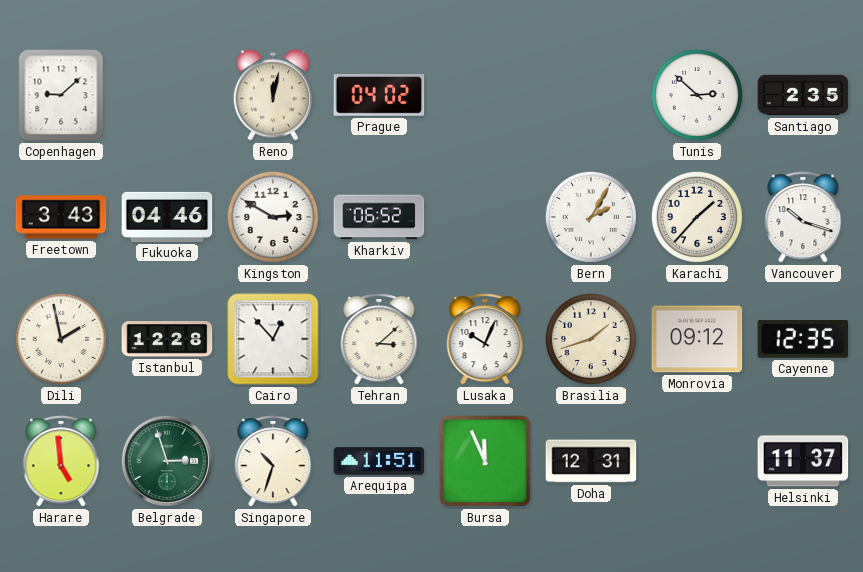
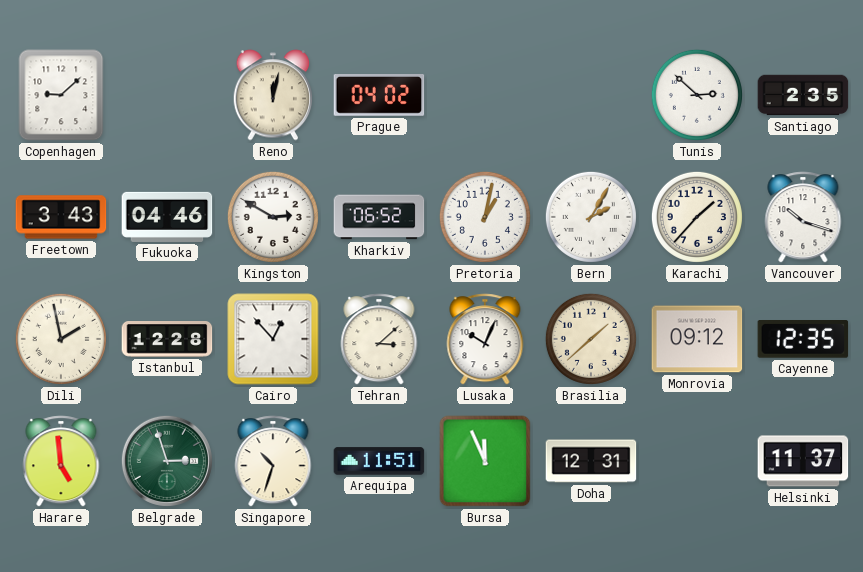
Pretoria: none -> 1:02
Brasilia: 1:42 -> 1:38
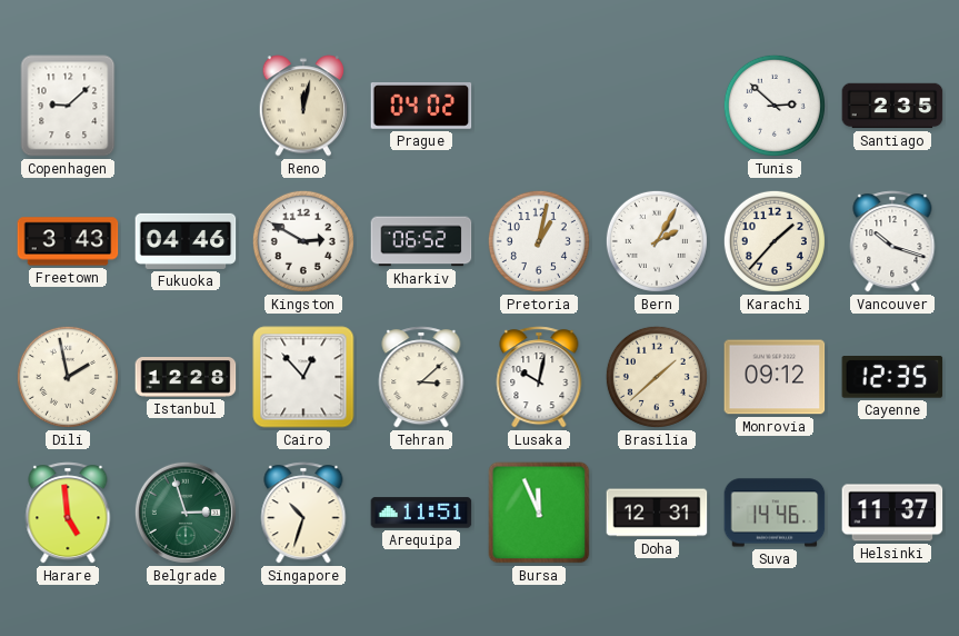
Lusaka: 10:04 -> 10:02
Suva: none -> 14:46
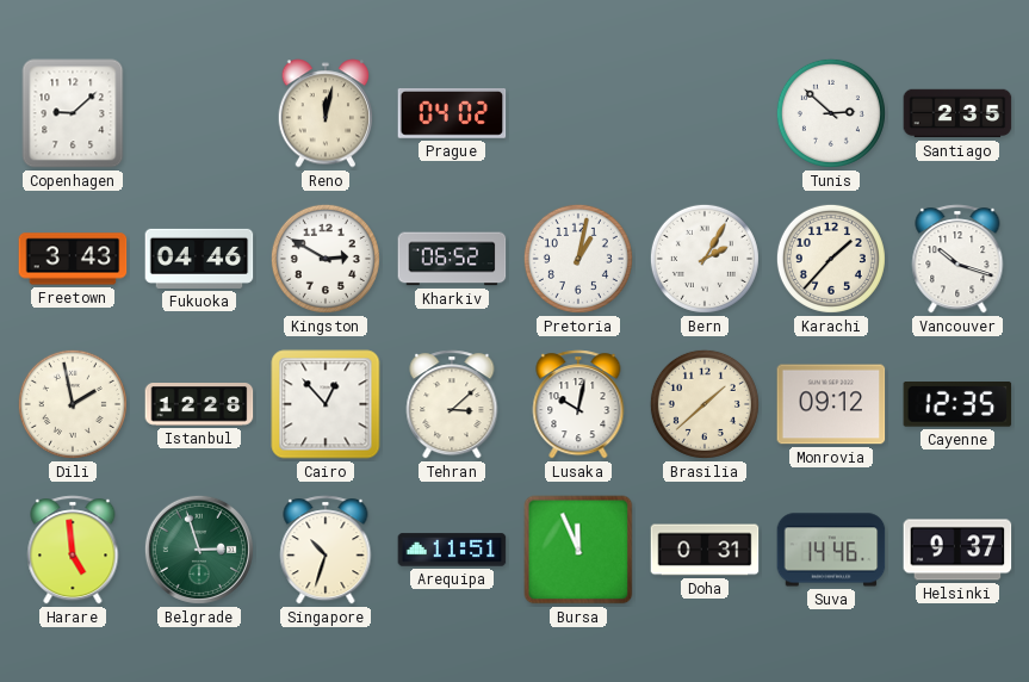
Doha: 12:31 -> 0:31
Helsinki: 11:37 -> 9:37
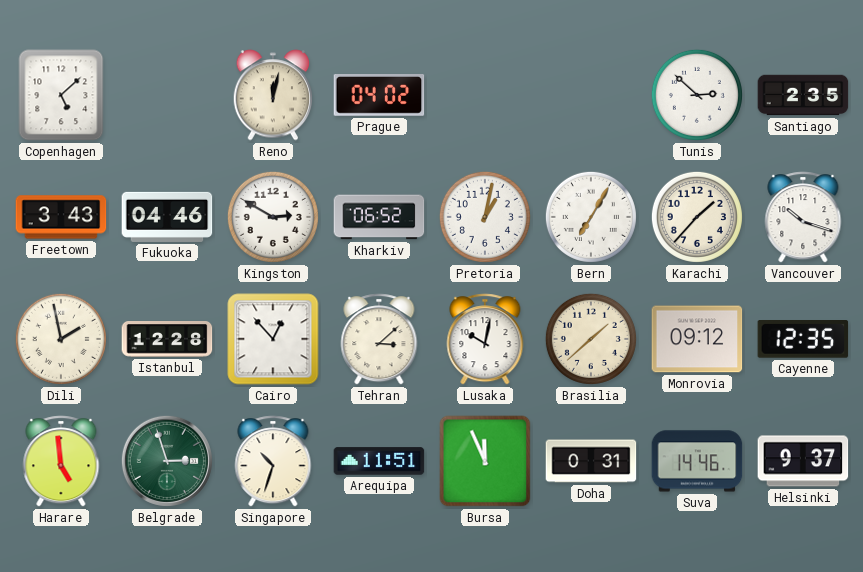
Copenhagen: 9:08 -> 5:08
Bern: 2:05 -> 7:05
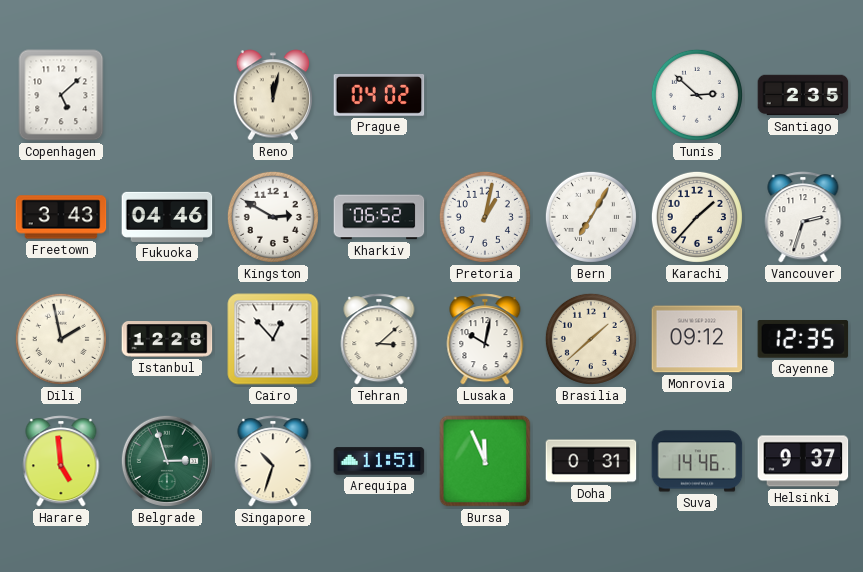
Vancouver: 10:18 -> 2:33
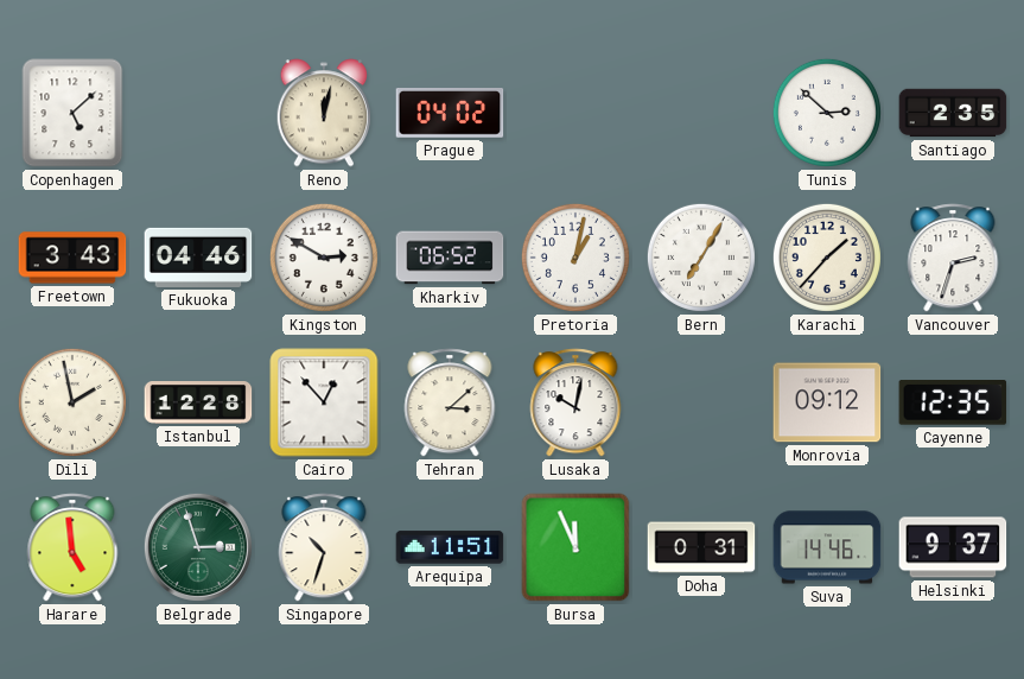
Brasilia: 1:38 -> none
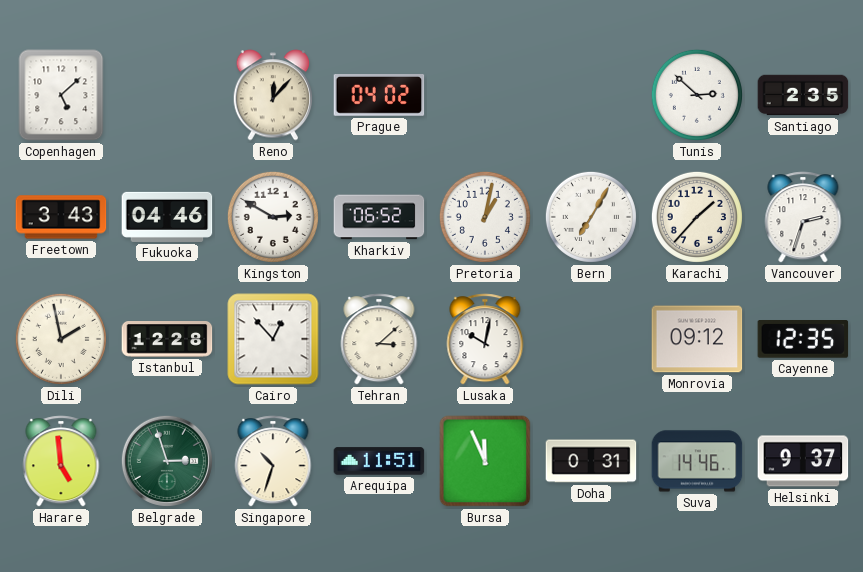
Reno: 12:02 -> 12:07
